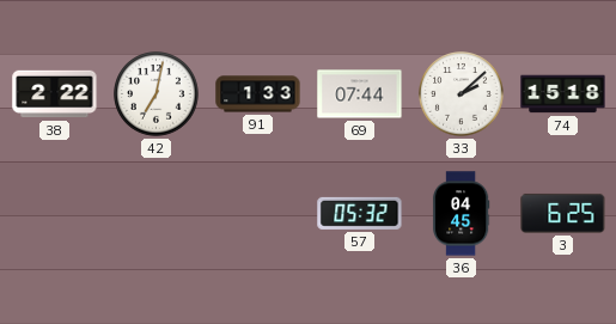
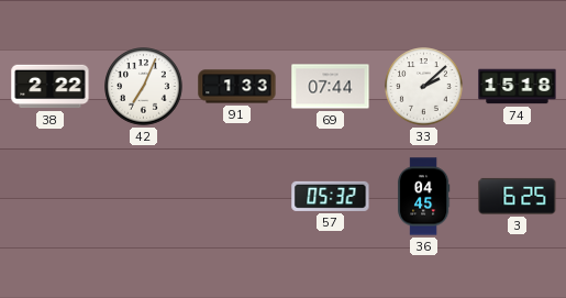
42: 7:02 -> 7:04
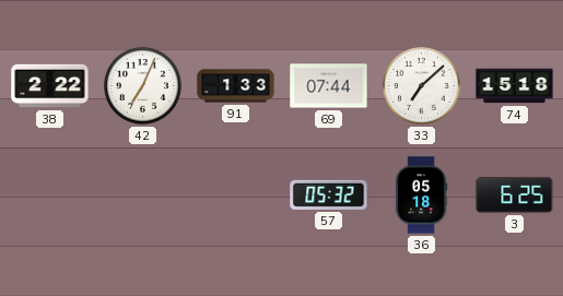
33: 2:08 -> 7:08
36: 04:45 -> 05:18
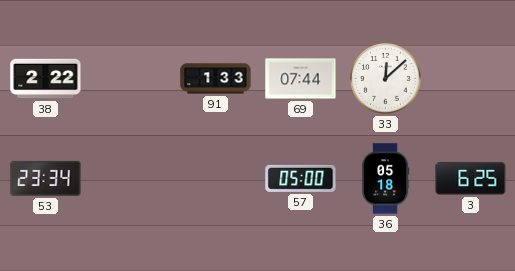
42: 7:04 -> none
33: 7:08 -> 12:08
74: 15:18 -> none
53: none -> 23:34
57: 05:32 -> 05:00
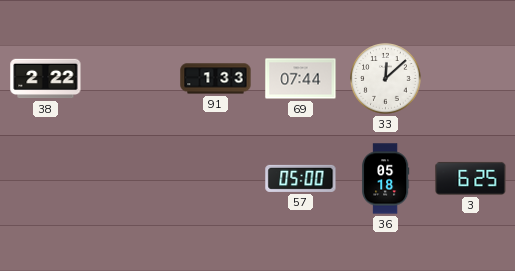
53: 23:34 -> none
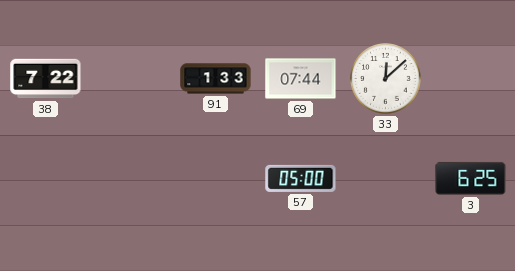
38: 2:22 -> 7:22
36: 05:18 -> none
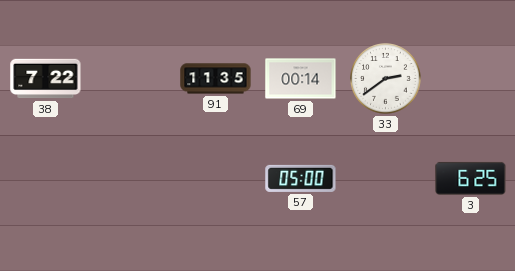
91: 1:33 -> 11:35
69: 07:44 -> 00:14
33: 12:08 -> 2:39
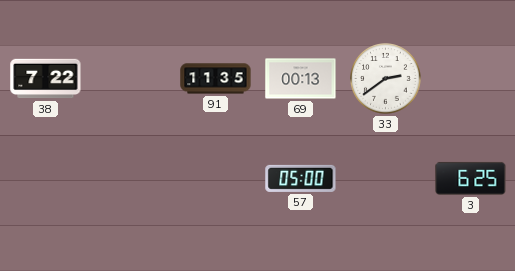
69: 00:14 -> 00:13
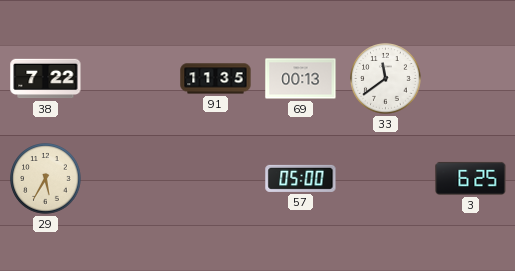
33: 2:39 -> 11:39
29: none -> 5:35
